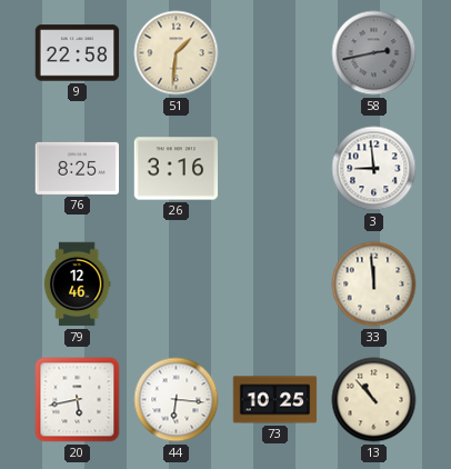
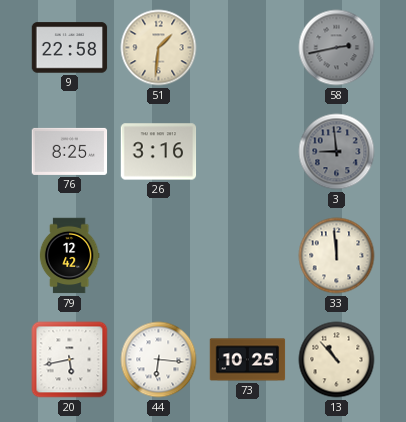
3 dial: white -> grey
79: 12:46 -> 12:42
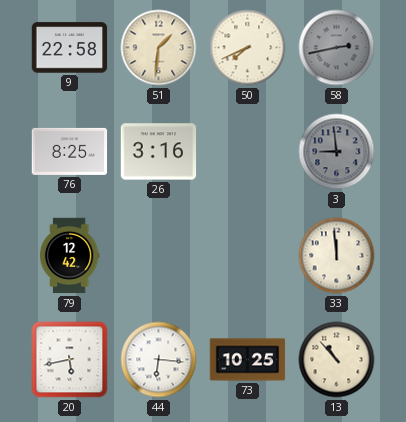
50: none -> 7:41
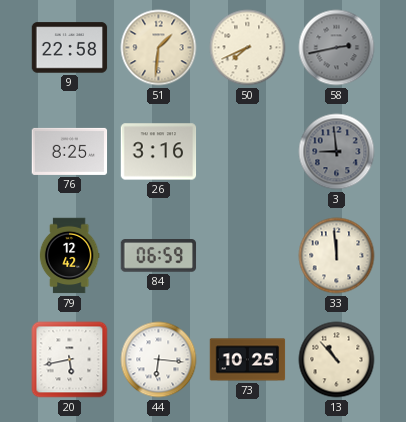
84: none -> 06:59
